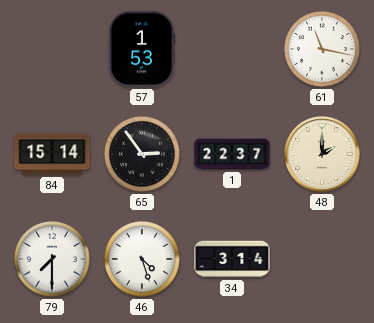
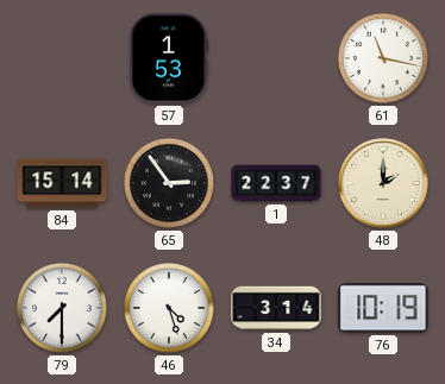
76: none -> 10:19
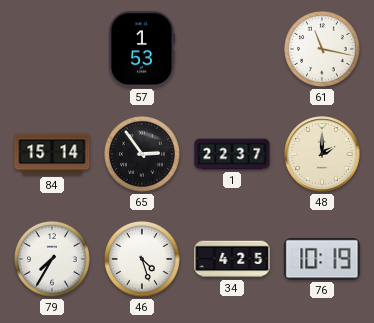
79: 7:30 -> 7:35
34: 3:14 -> 4:25
